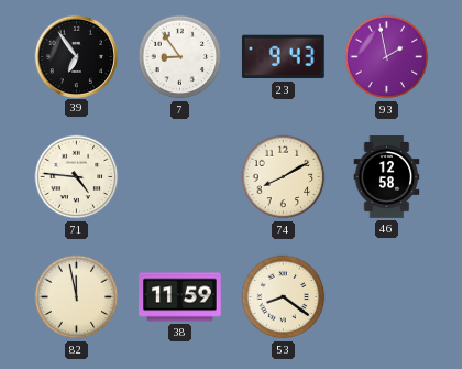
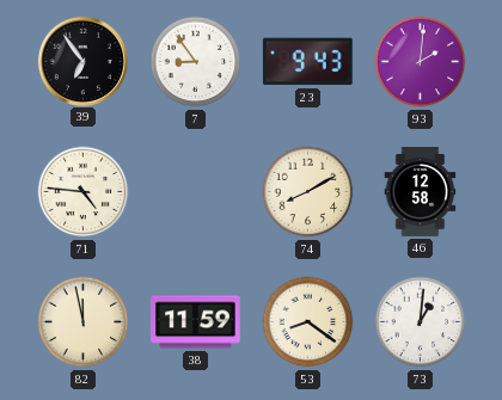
93: 1:58 -> 2:01
73: none -> 1:01
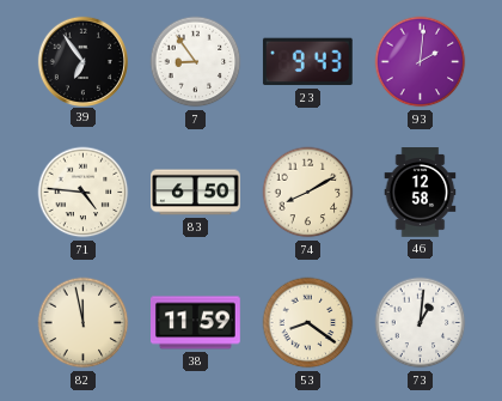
83: none -> 6:50
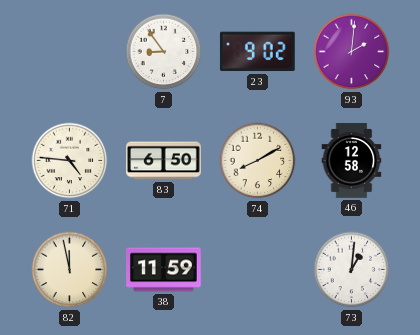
39: 6:54 -> none
23: 9:43 -> 9:02
53: 8:21 -> none
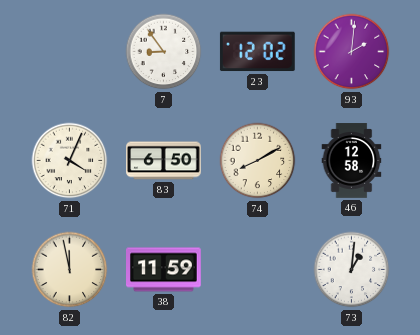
23: 9:02 -> 12:02
71: 4:46 -> 4:04
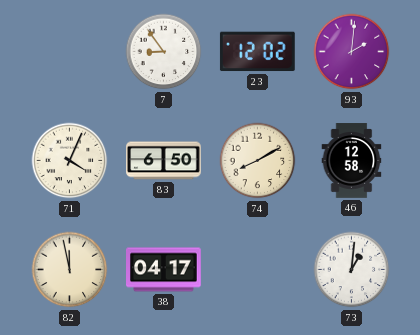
38: 11:59 -> 04:17
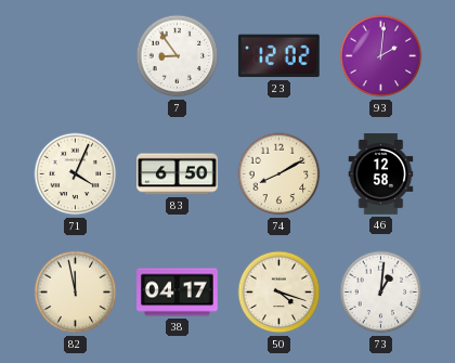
50: none -> 4:18
